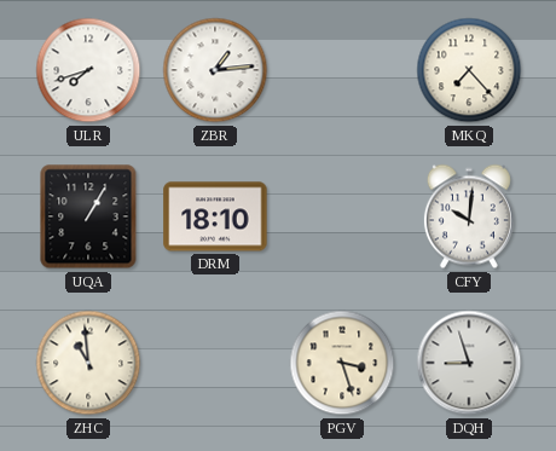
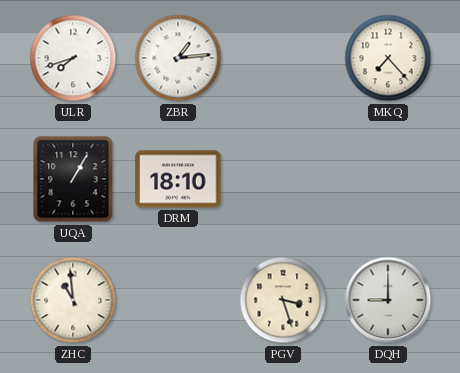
CFY: 10:01 -> none
DQH: 8:57 -> 9:00
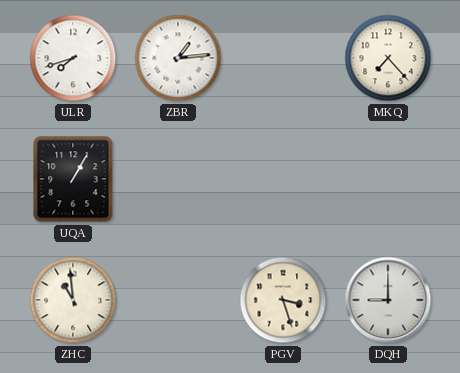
DRM: 18:10 -> none
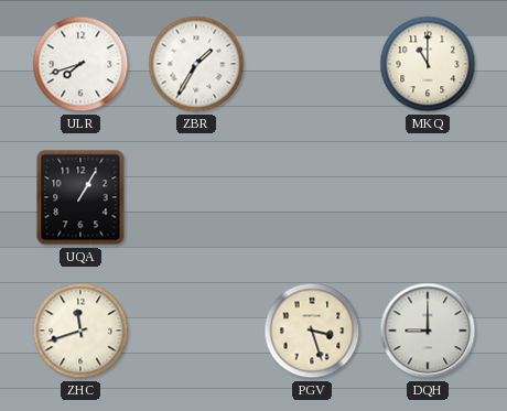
ZBR: 1:14 -> 1:35
MKQ: 7:23 -> 11:00
ZHC: 10:59 -> 11:42
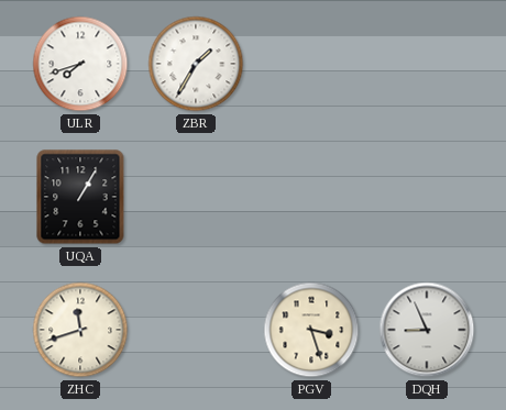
MKQ: 11:00 -> none
DQH: 9:00 -> 8:56
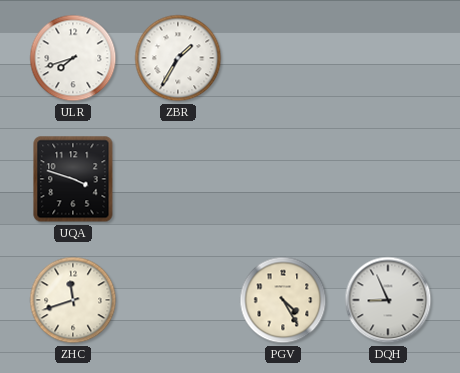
UQA: 1:05 -> 3:48
PGV: 3:27 -> 4:25
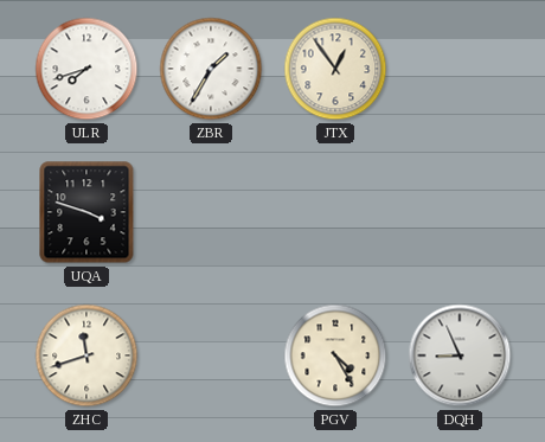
JTX: none -> 12:54
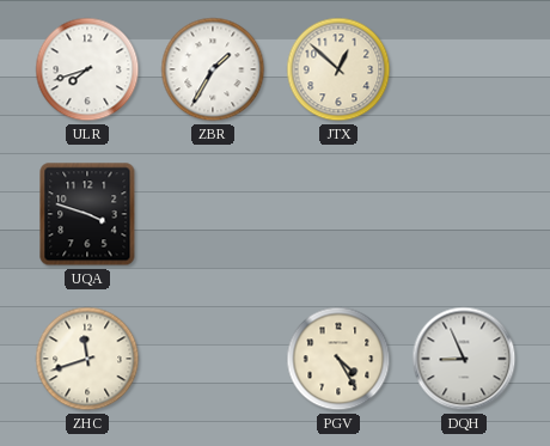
JTX: 12:54 -> 12:52
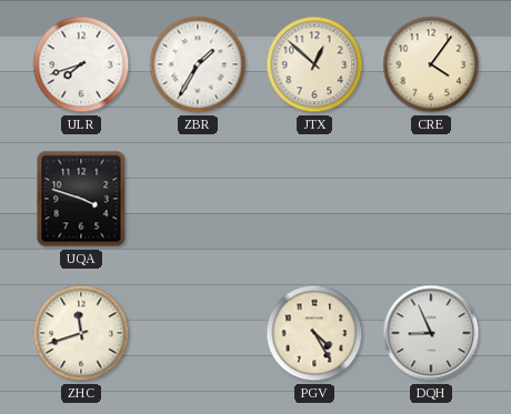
CRE: none -> 4:06
